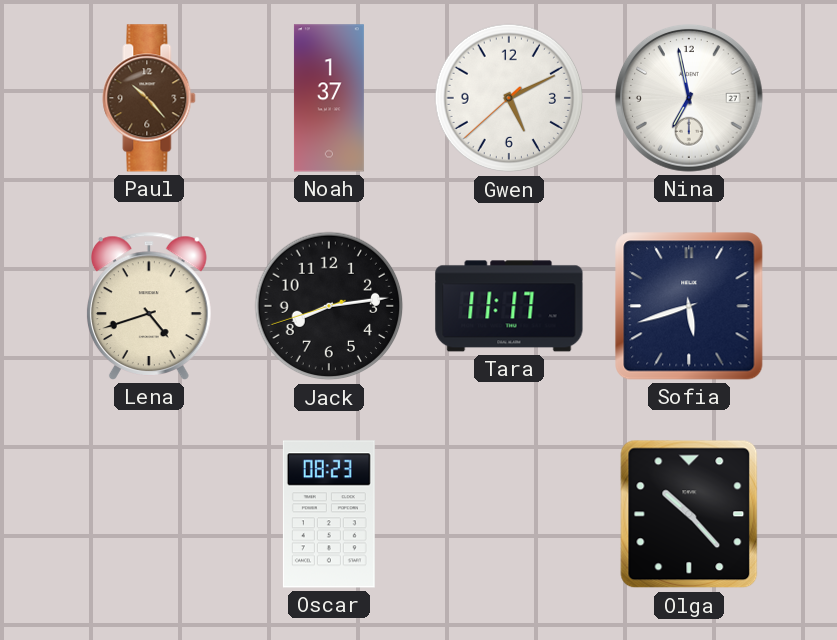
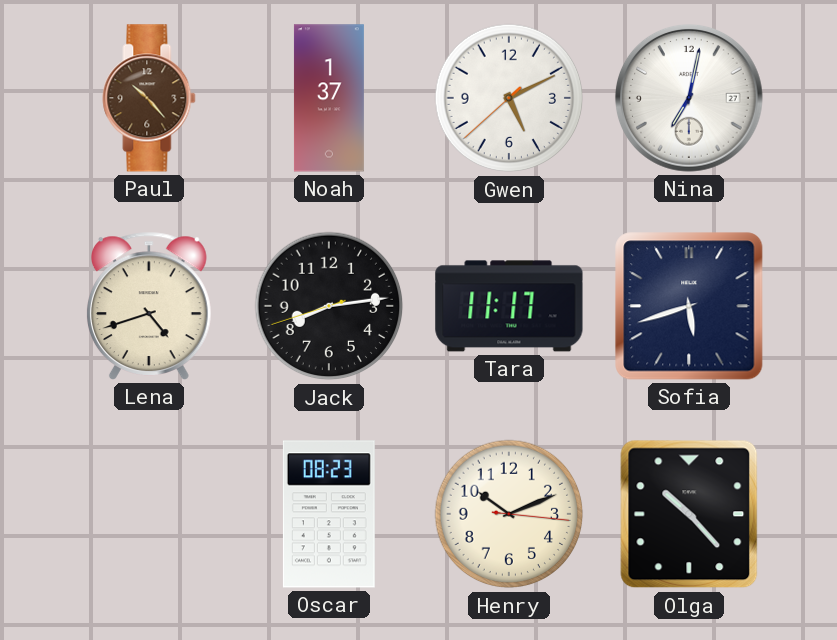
Nina: 6:58 -> 7:02
Henry: none -> 10:11
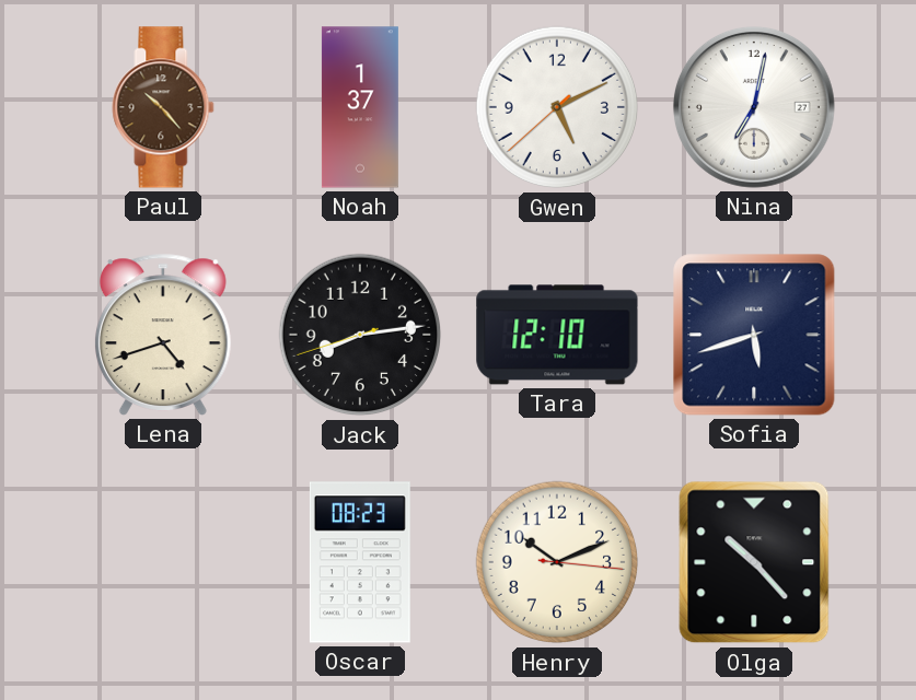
Tara: 11:17 -> 12:10
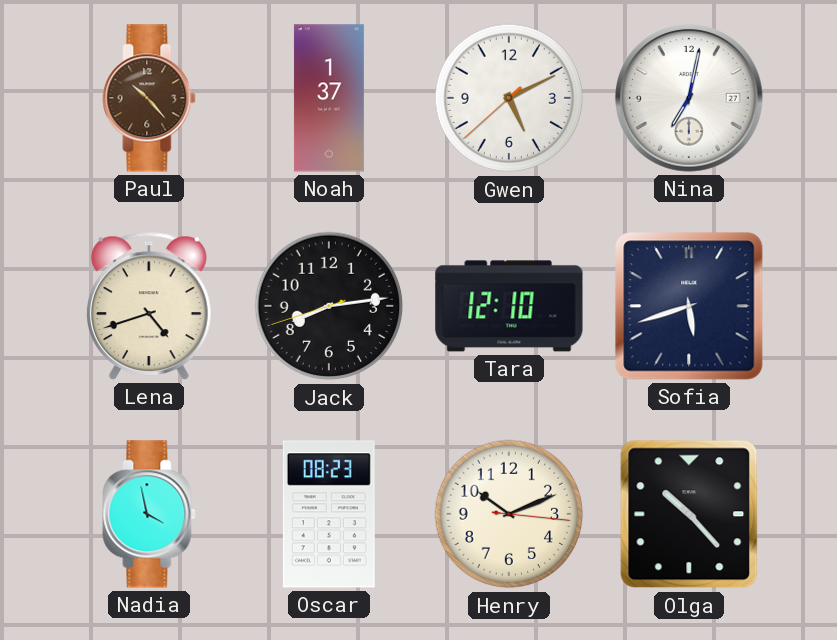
Nadia: none -> 3:58
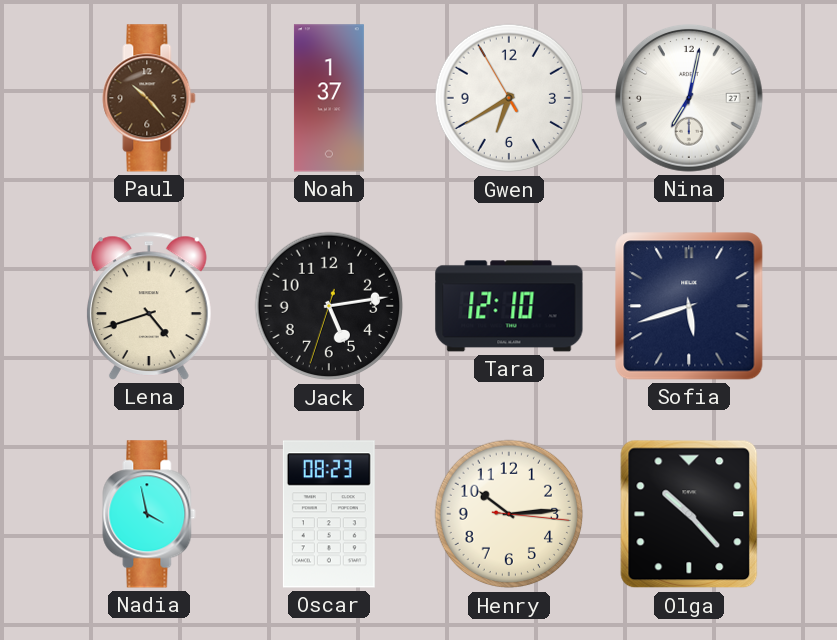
Gwen: 5:10 -> 6:39
Jack: 8:13 -> 5:13
Henry: 10:11 -> 10:14
